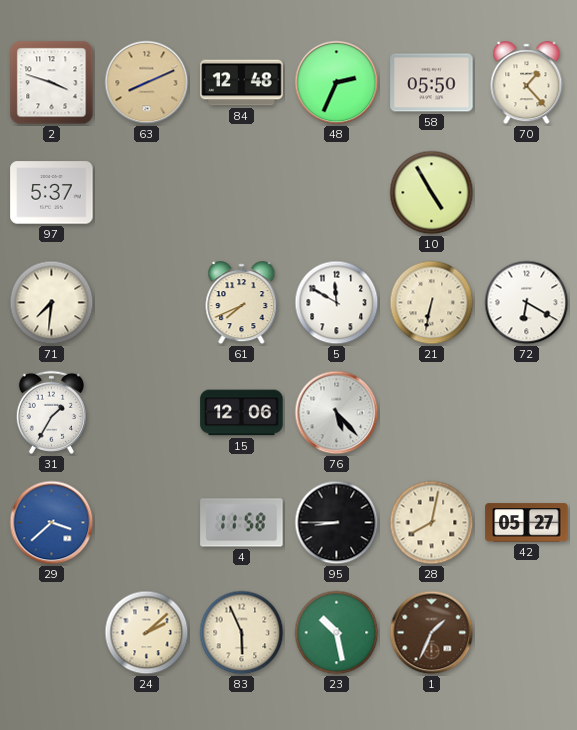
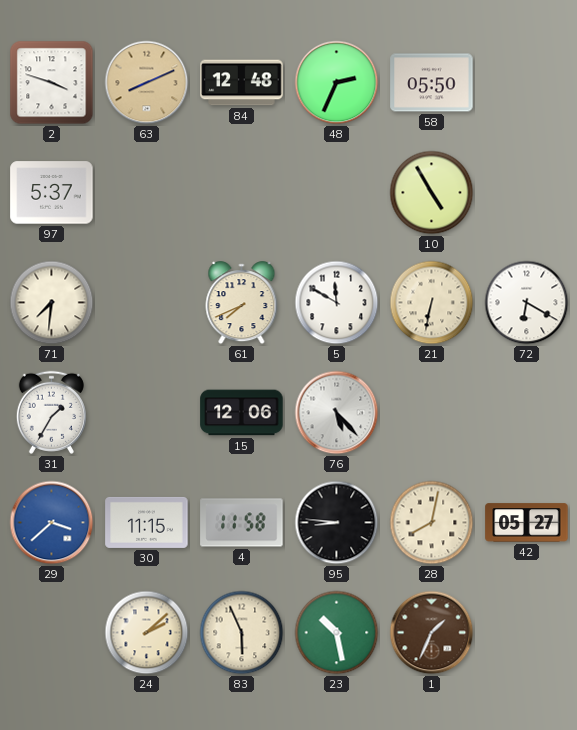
70: 1:23 -> none
30: none -> 11:15
95: 8:45 -> 8:46
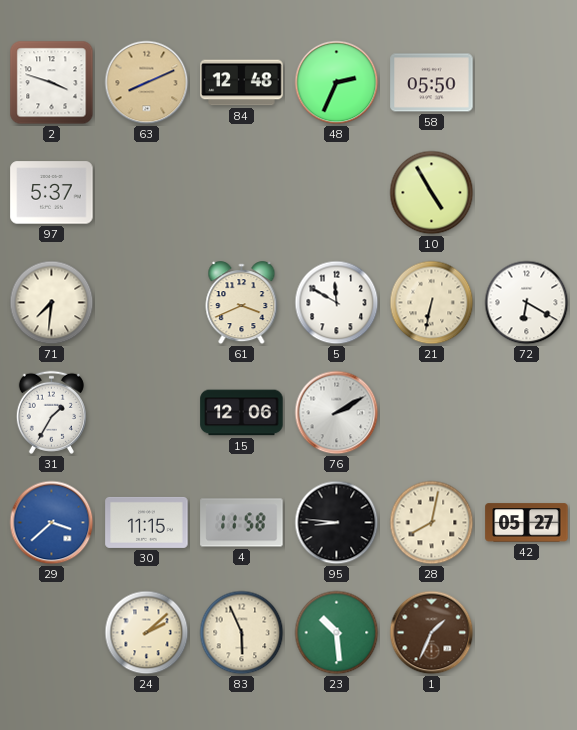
61: 7:41 -> 3:41
76: 5:23 -> 2:10
23: 10:28 -> 10:29
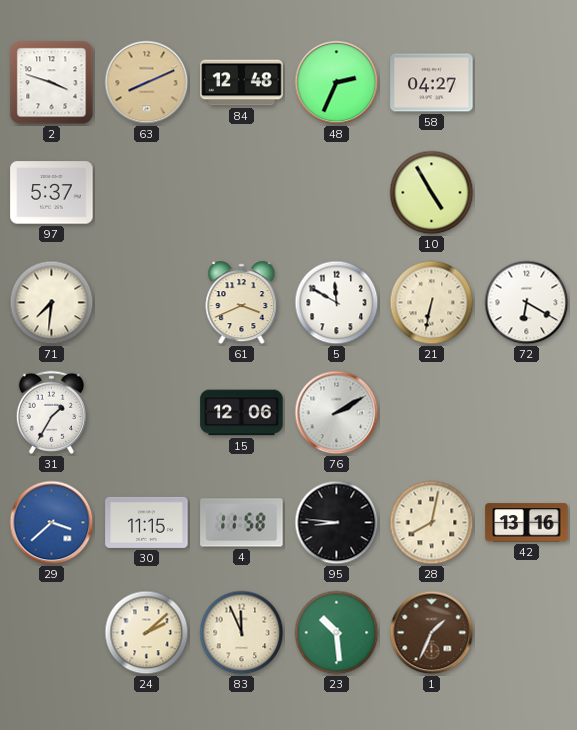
58: 05:50 -> 04:27
42: 05:27 -> 13:16
83: 5:56 -> 11:56
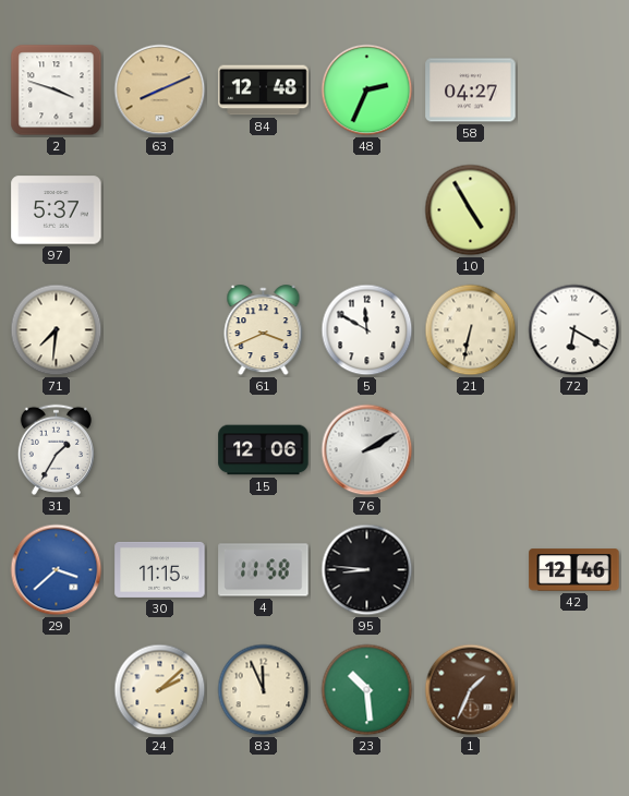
28: 8:02 -> none
42: 13:16 -> 12:46
